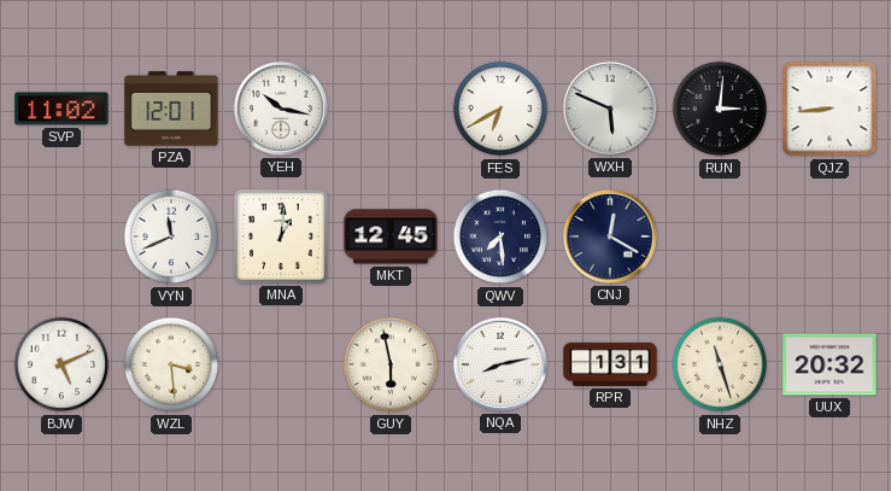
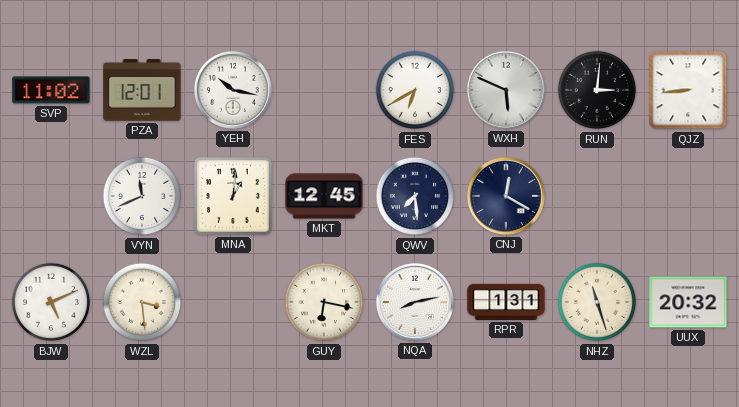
GUY: 5:58 -> 6:17
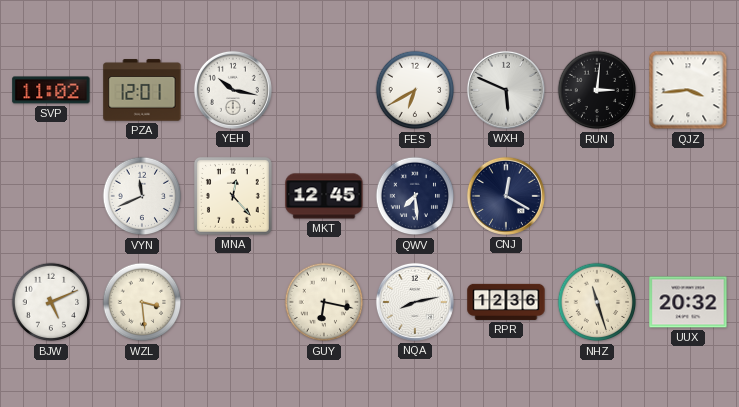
QJZ: 8:44 -> 3:44
MNA: 1:01 -> 12:23
RPR: 1:31 -> 12:36
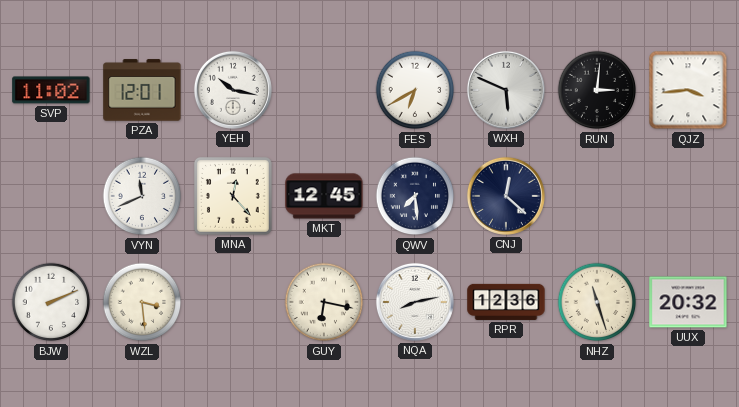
CNJ: 12:20 -> 12:22
BJW: 5:11 -> 2:11
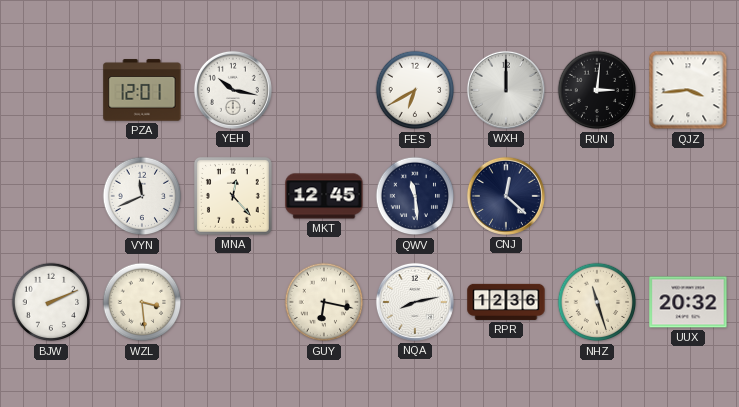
SVP: 11:02 -> none
WXH: 5:49 -> 12:00
QWV: 7:29 -> 11:29
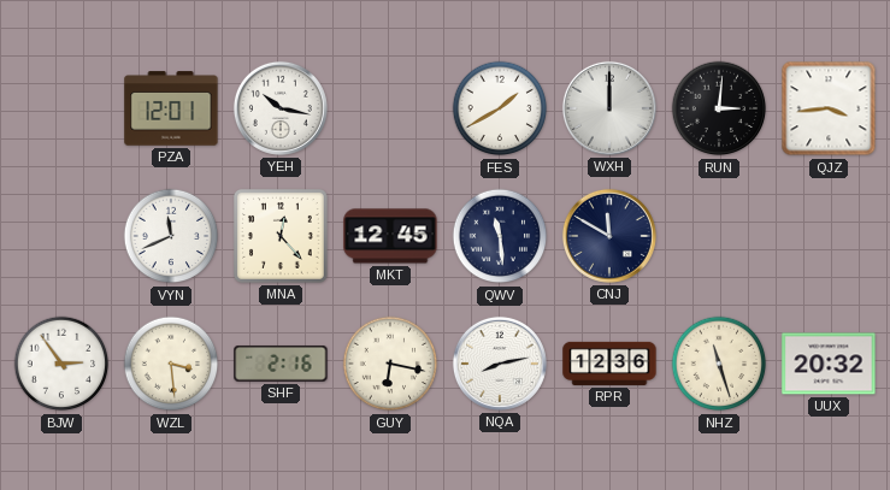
FES: 6:40 -> 1:40
CNJ: 12:22 -> 11:50
BJW: 2:11 -> 2:54
SHF: none -> 2:16
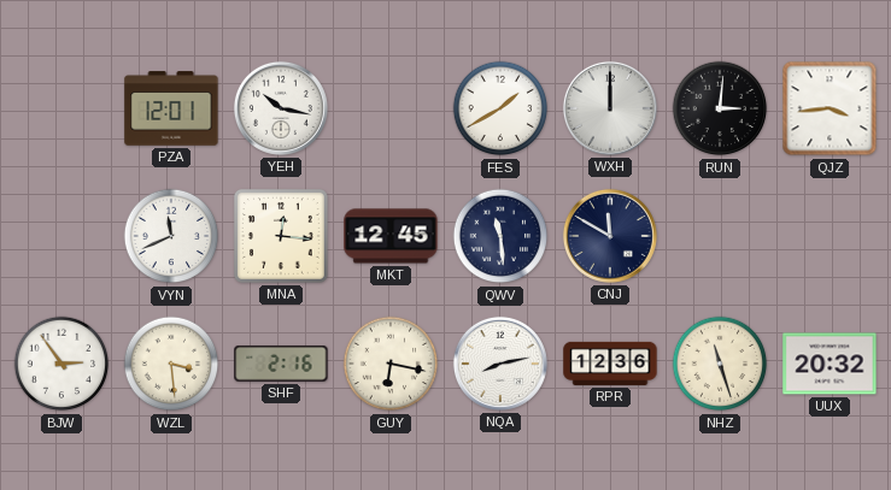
MNA: 12:23 -> 12:16
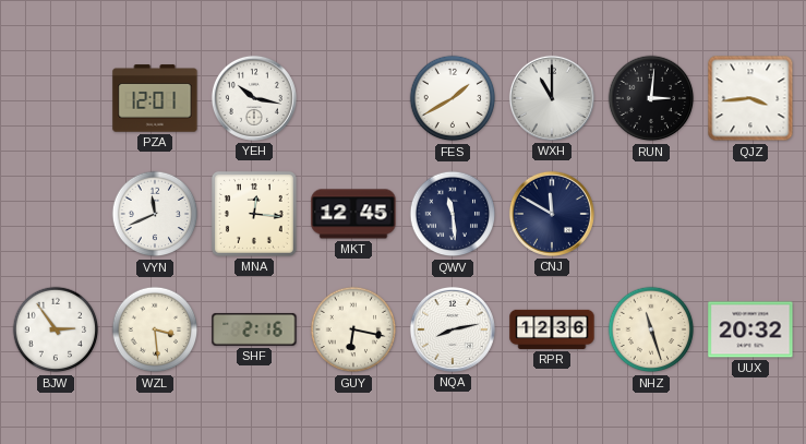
WXH: 12:00 -> 11:00
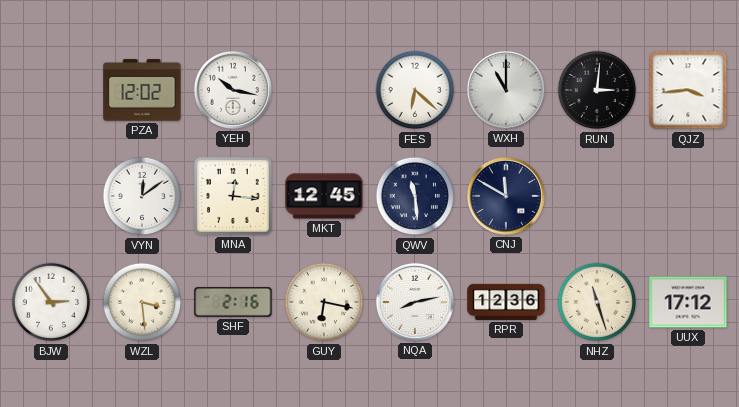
PZA: 12:01 -> 12:02
FES: 1:40 -> 6:22
VYN: 11:41 -> 12:09
UUX: 20:32 -> 17:12
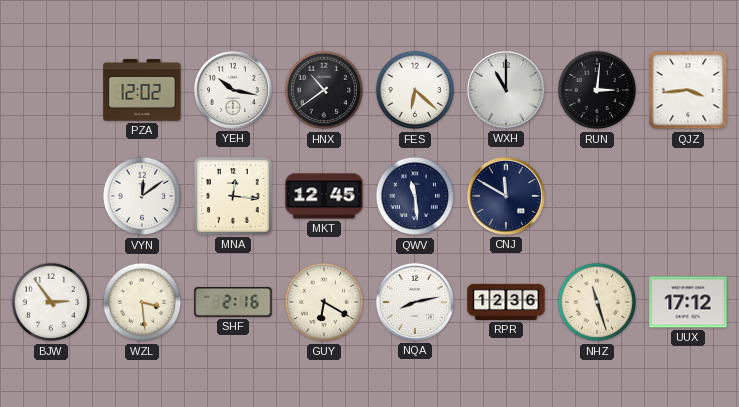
HNX: none -> 10:39
GUY: 6:17 -> 6:20
